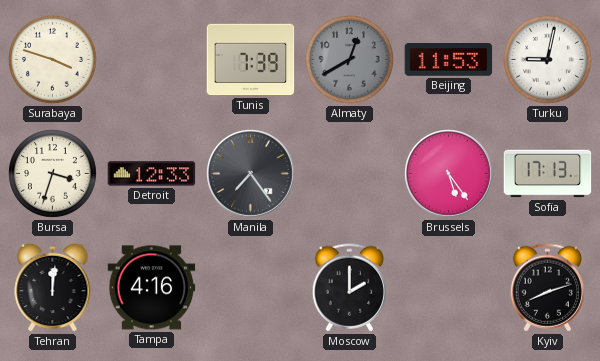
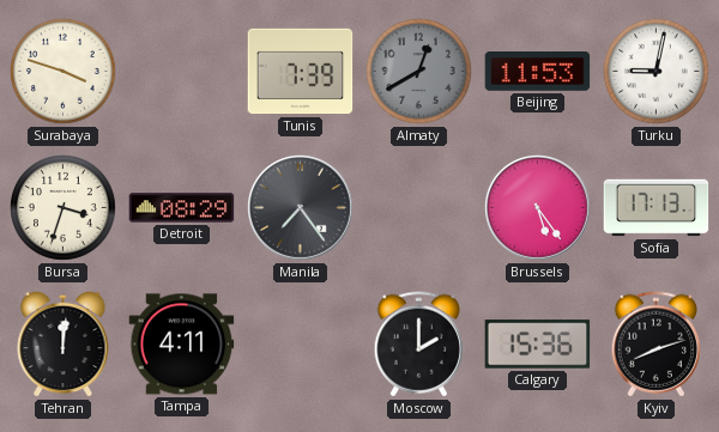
Detroit: 12:33 -> 08:29
Tampa: 4:16 -> 4:11
Calgary: none -> 15:36
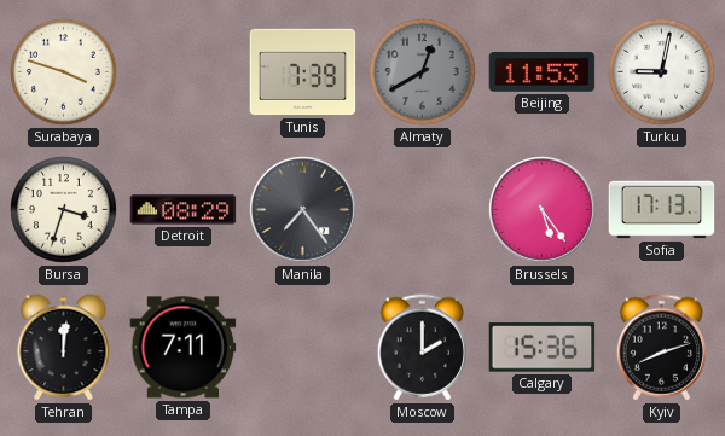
Tampa: 4:11 -> 7:11
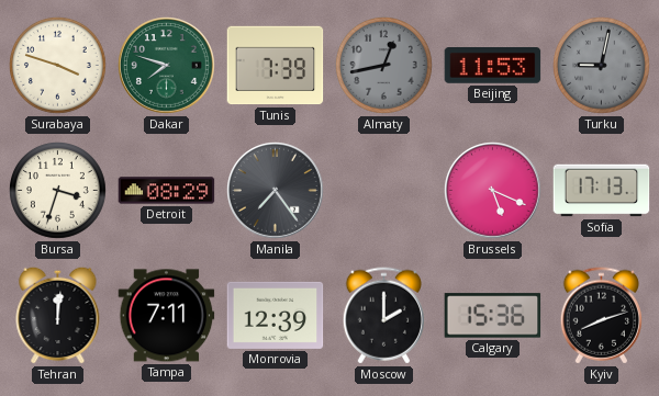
Dakar: none -> 7:48
Almaty: 12:40 -> 12:43
Turku dial: white -> grey
Brussels: 5:24 -> 5:19
Monrovia: none -> 12:39
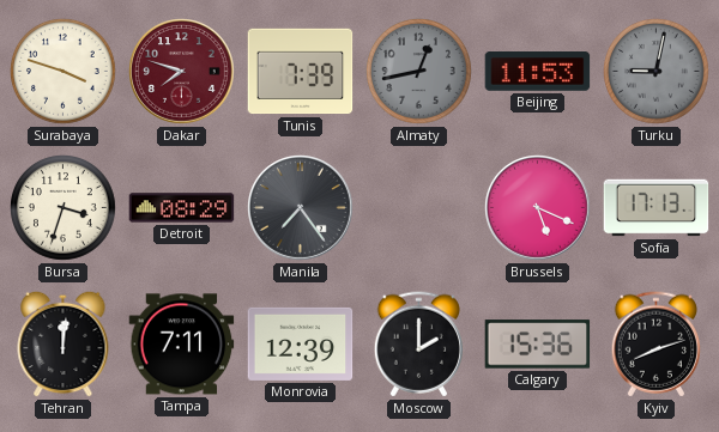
Dakar dial: green -> burgundy
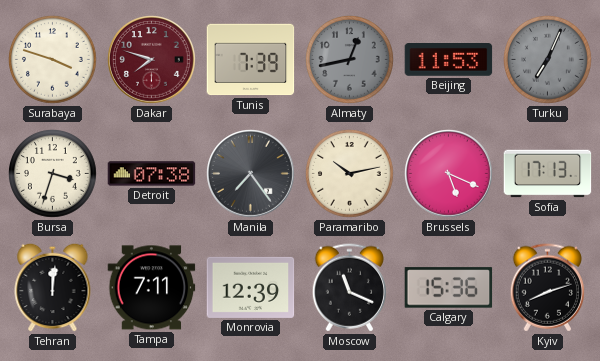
Turku: 9:02 -> 7:04
Detroit: 08:29 -> 07:38
Paramaribo: none -> 10:13
Moscow: 2:00 -> 11:19
